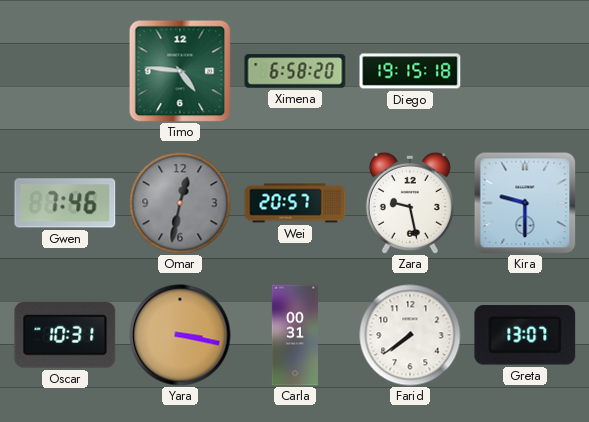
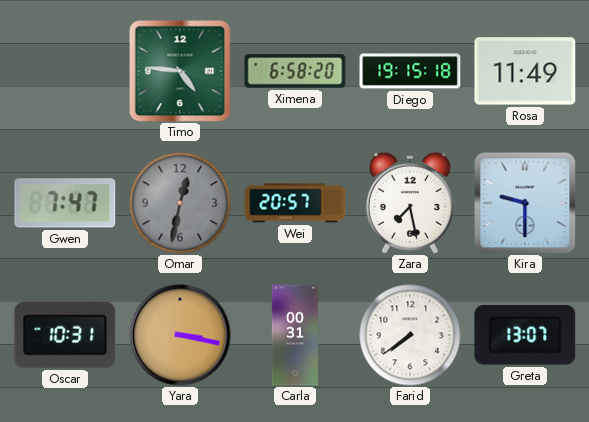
Rosa: none -> 11:49
Gwen: 7:46 -> 7:47
Zara: 9:28 -> 7:28
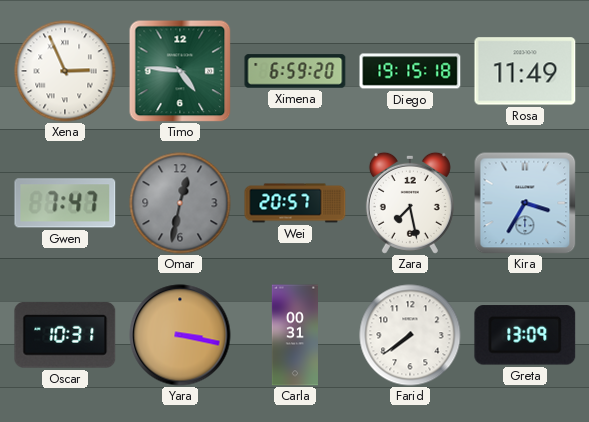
Xena: none -> 2:56
Ximena: 6:58 -> 6:59
Kira: 9:30 -> 3:35
Greta: 13:07 -> 13:09
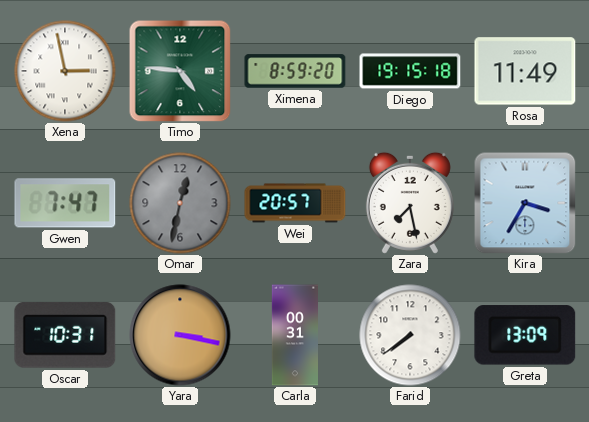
Xena: 2:56 -> 2:58
Ximena: 6:59 -> 8:59
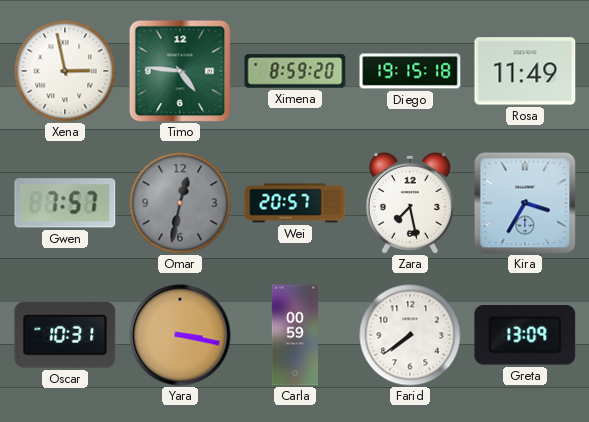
Gwen: 7:47 -> 7:57
Carla: 00:31 -> 00:59
